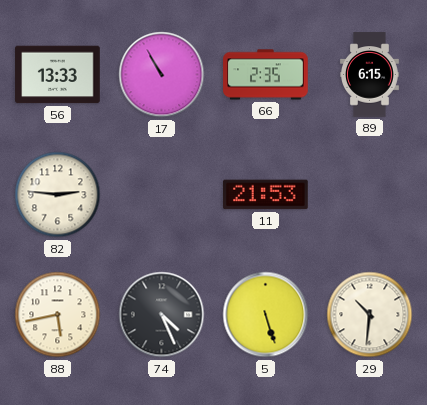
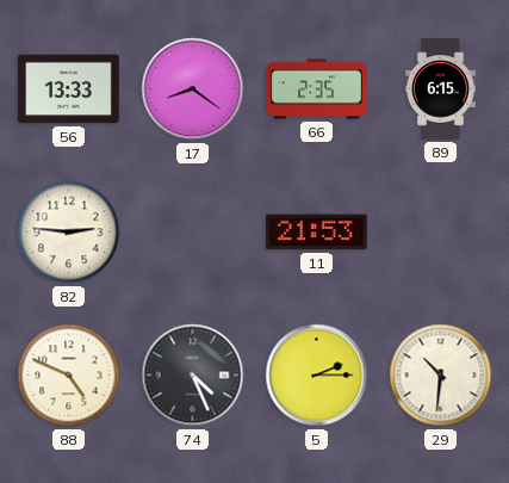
17: 10:55 -> 8:21
88: 5:43 -> 4:49
5: 5:27 -> 2:15
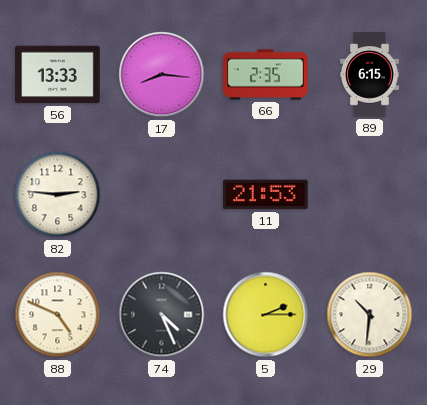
17: 8:21 -> 8:16
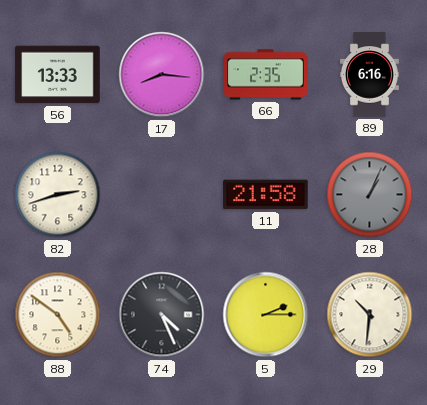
89: 6:15 -> 6:16
82: 2:46 -> 2:42
11: 21:53 -> 21:58
28: none -> 1:04
88: 4:49 -> 4:51
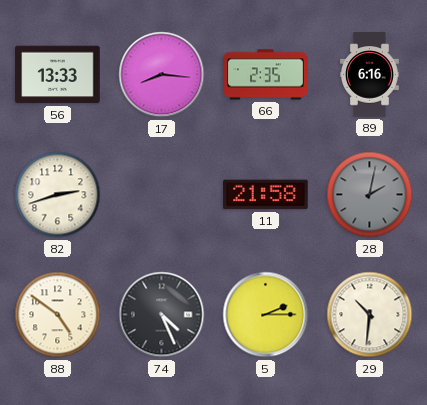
28: 1:04 -> 2:02
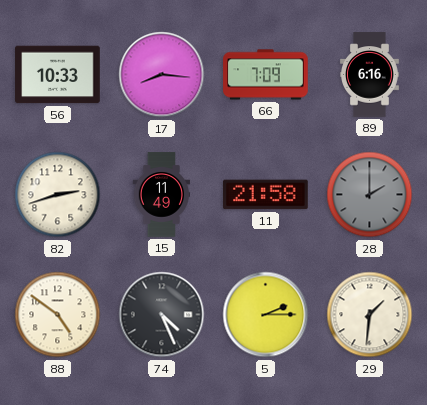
56: 13:33 -> 10:33
66: 2:35 -> 7:09
15: none -> 11:49
28: 2:02 -> 2:00
29: 10:31 -> 1:31
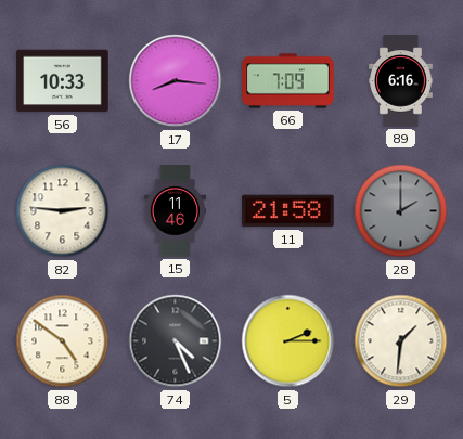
82: 2:42 -> 2:46
15: 11:49 -> 11:46
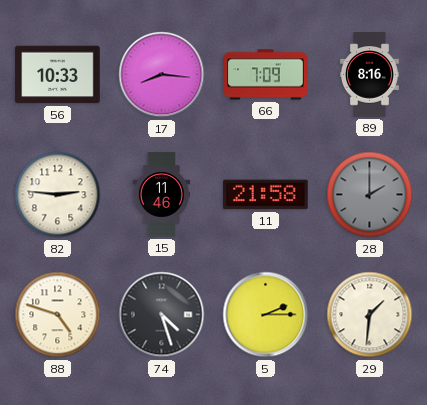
89: 6:16 -> 8:16
88: 4:51 -> 4:48
74: 4:26 -> 4:27
